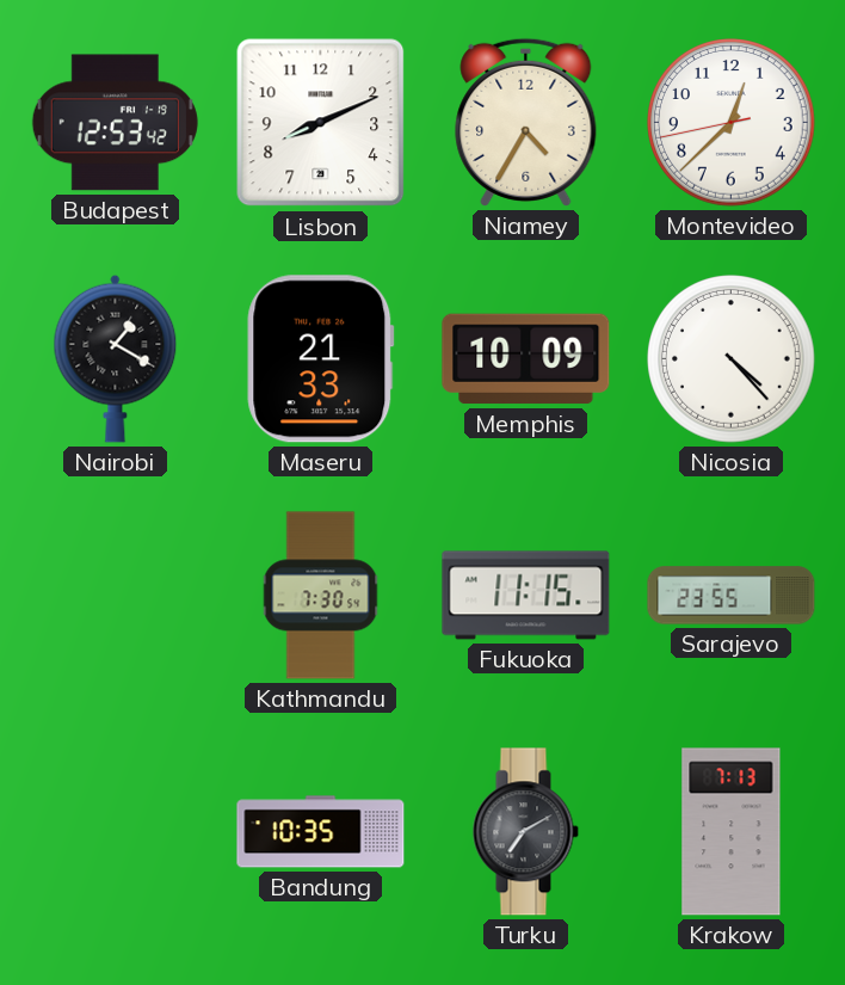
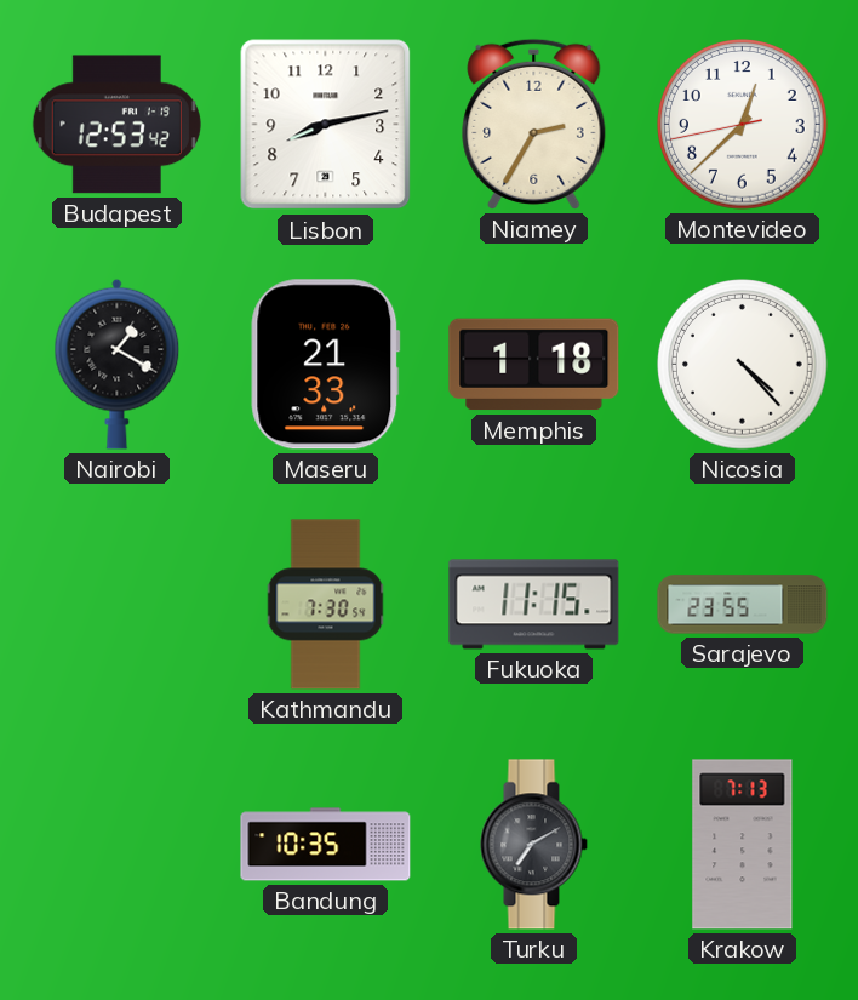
Lisbon: 8:11 -> 8:13
Niamey: 4:35 -> 2:35
Memphis: 10:09 -> 1:18
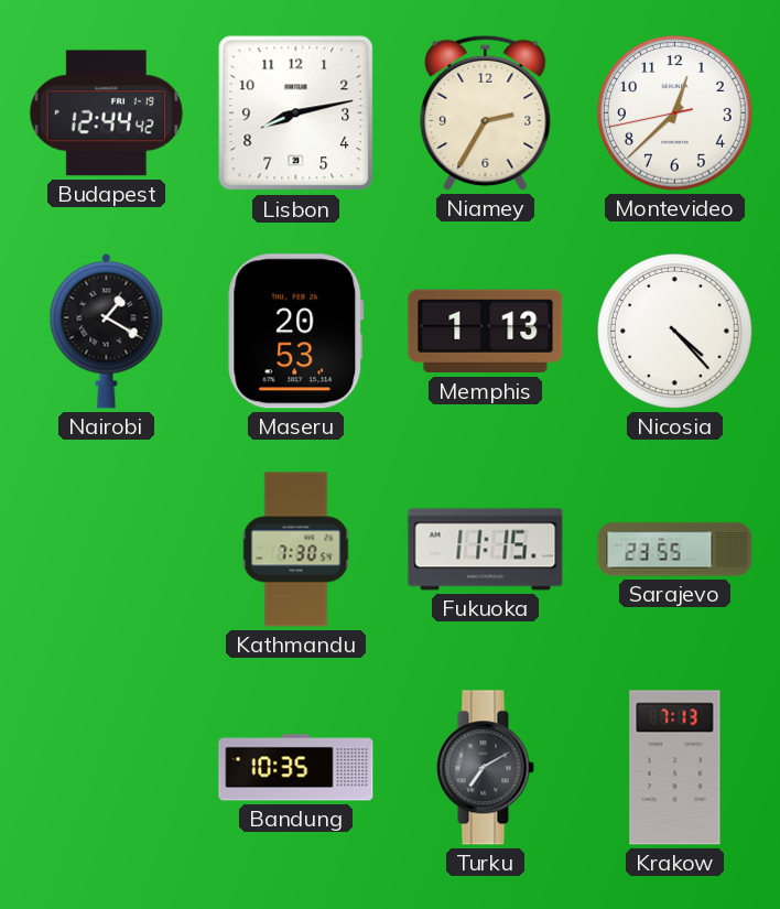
Budapest: 12:53 -> 12:44
Maseru: 21:33 -> 20:53
Memphis: 1:18 -> 1:13
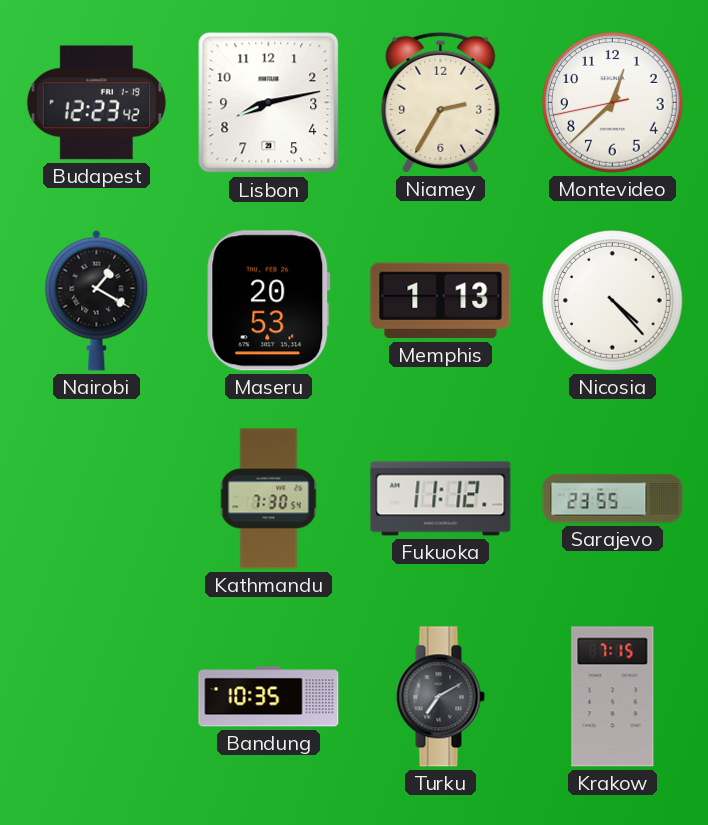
Budapest: 12:44 -> 12:23
Fukuoka: 11:15 -> 11:12
Krakow: 7:13 -> 7:15
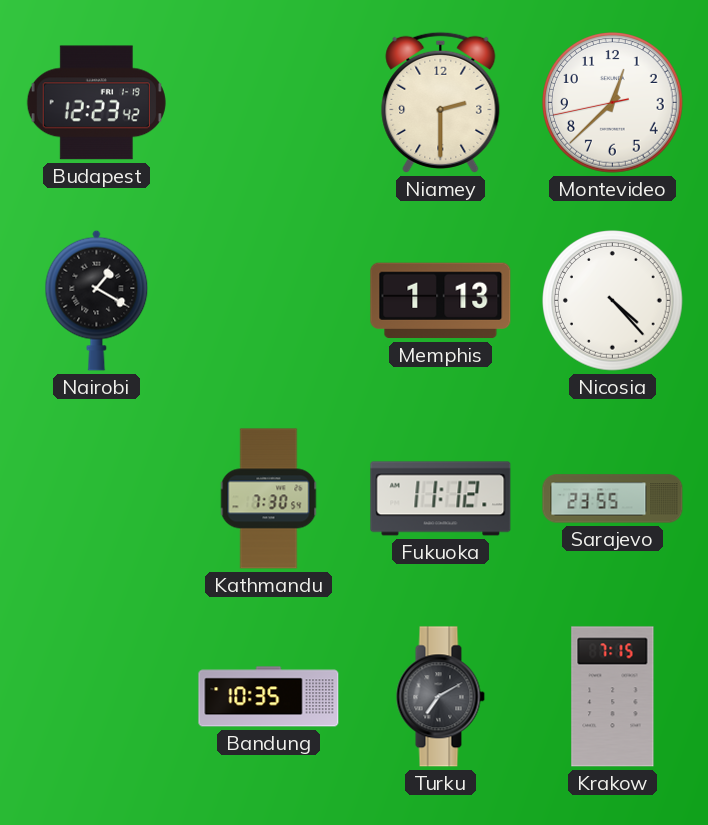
Lisbon: 8:13 -> none
Niamey: 2:35 -> 2:30
Maseru: 20:53 -> none
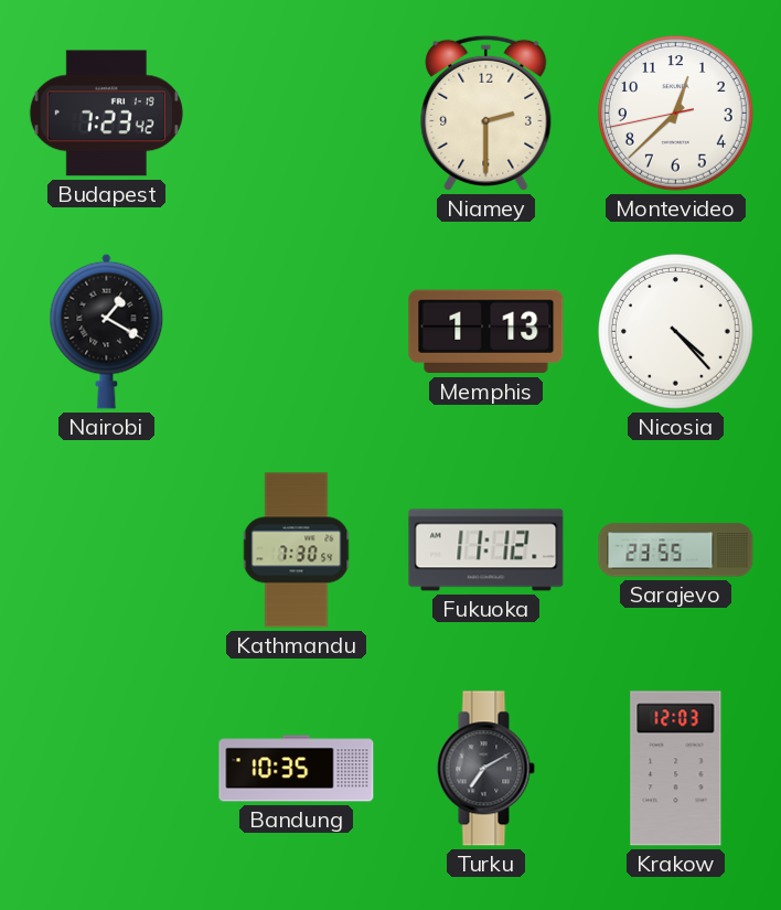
Budapest: 12:23 -> 7:23
Krakow: 7:15 -> 12:03
